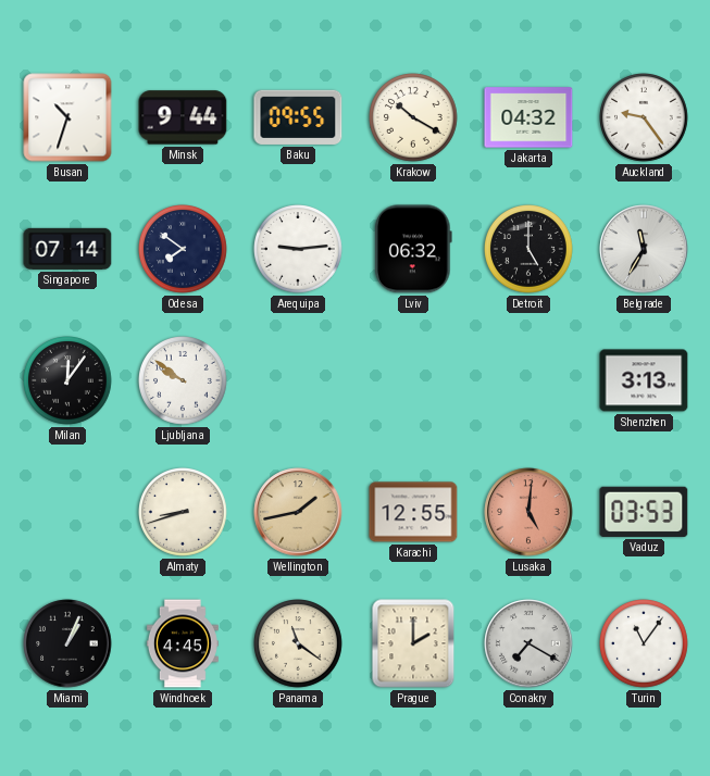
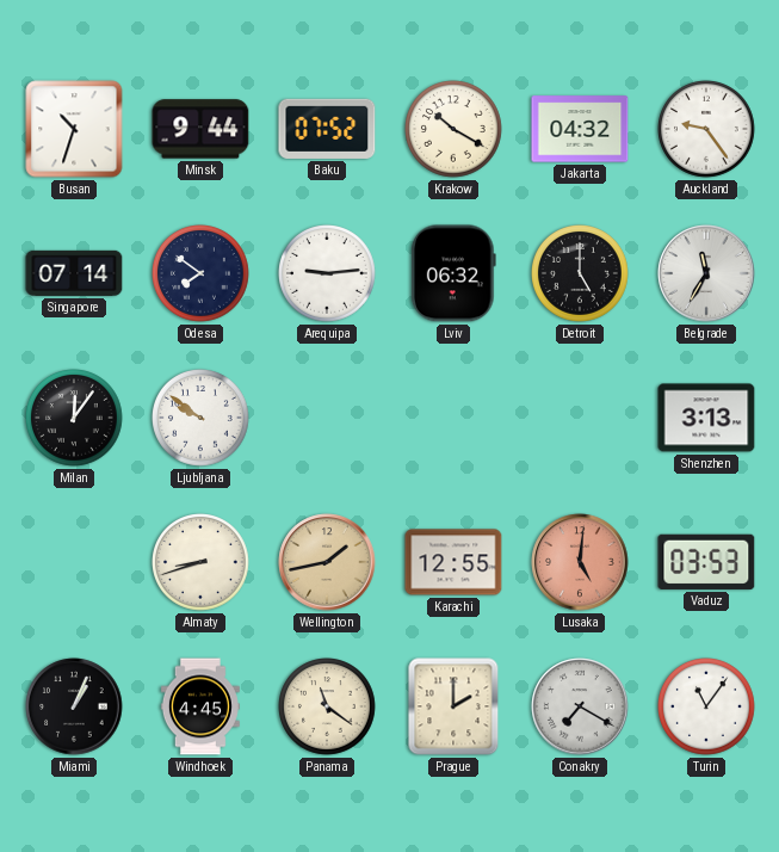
Baku: 09:55 -> 07:52
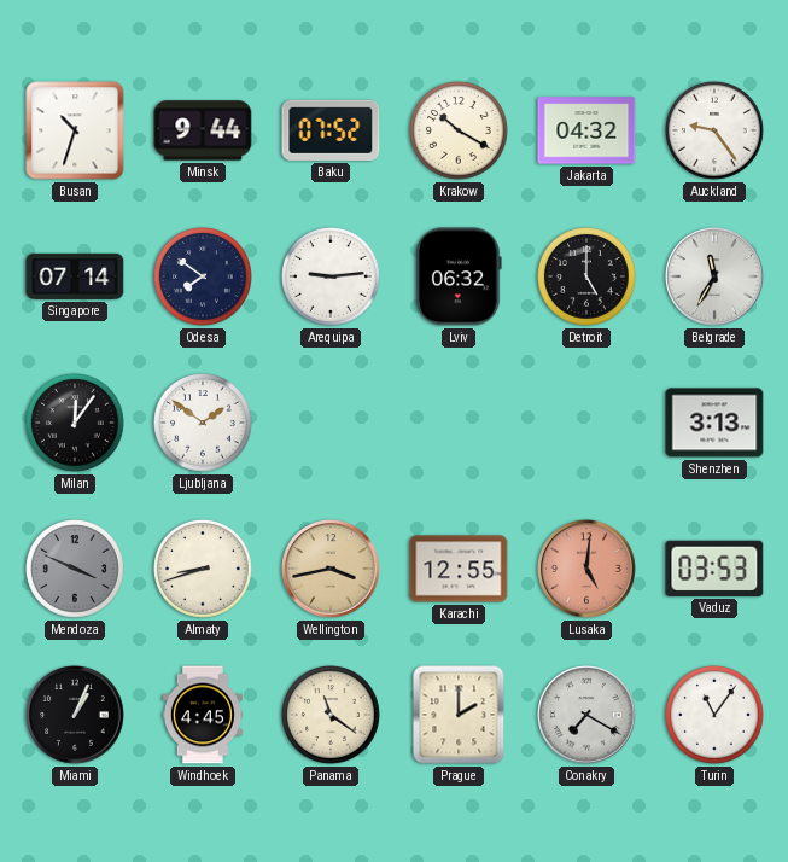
Ljubljana: 9:51 -> 1:51
Mendoza: none -> 3:49
Wellington: 1:43 -> 3:43
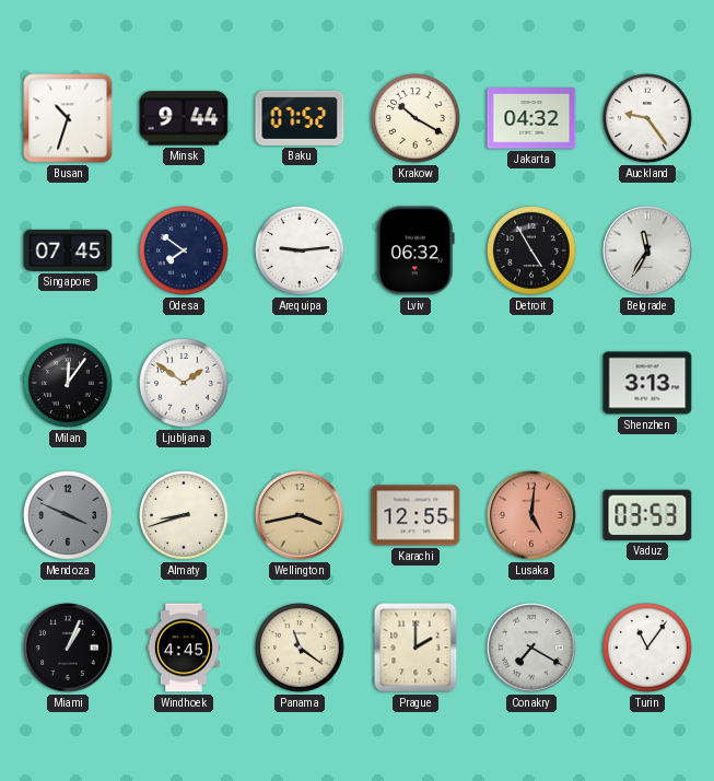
Singapore: 07:14 -> 07:45
Detroit: 5:00 -> 4:55
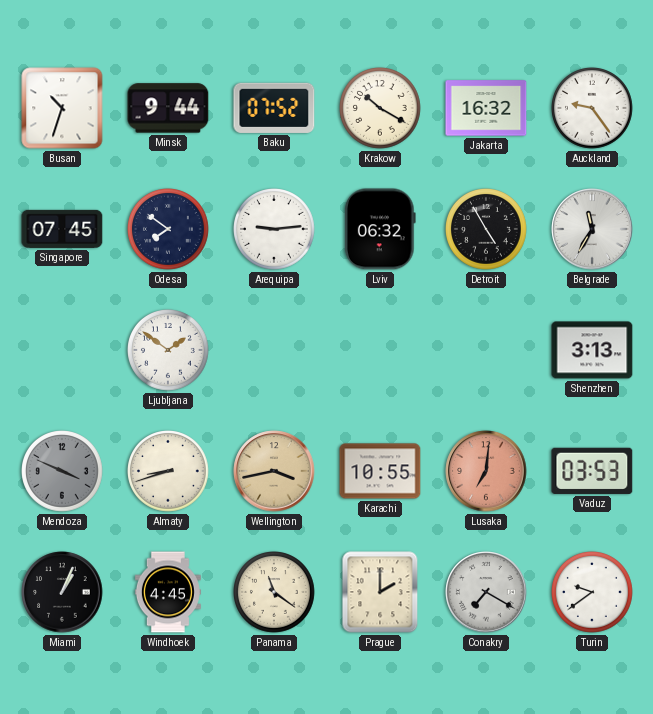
Jakarta: 04:32 -> 16:32
Milan: 12:06 -> none
Karachi: 12:55 -> 10:55
Lusaka: 5:01 -> 7:01
Turin: 11:06 -> 9:39
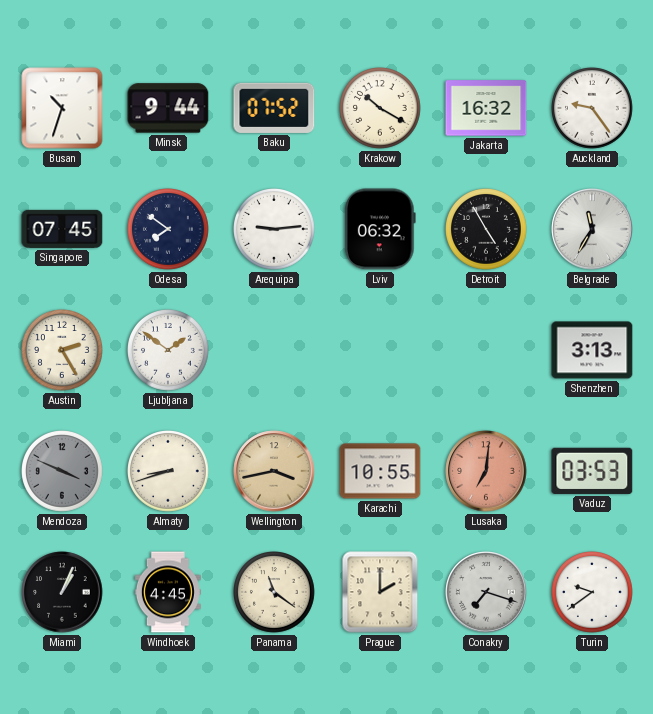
Austin: none -> 2:25
Conakry: 7:20 -> 7:18
